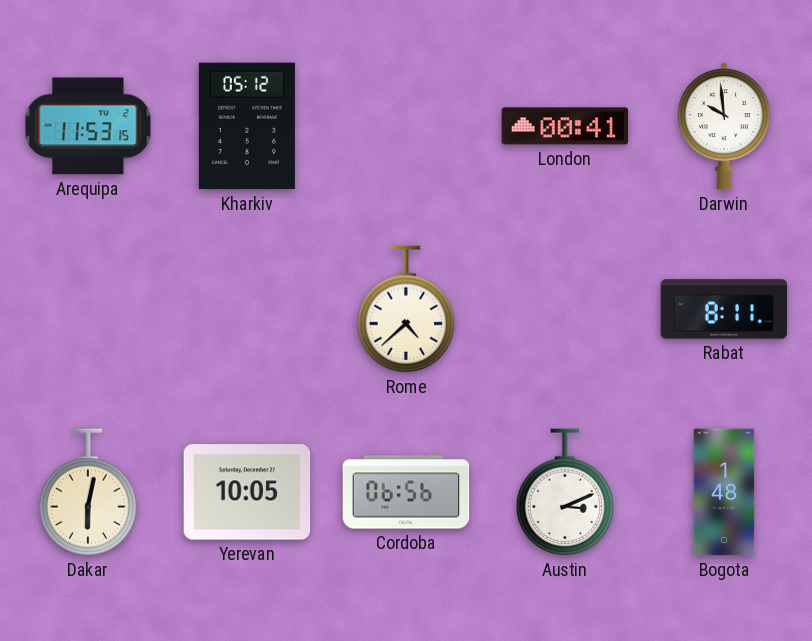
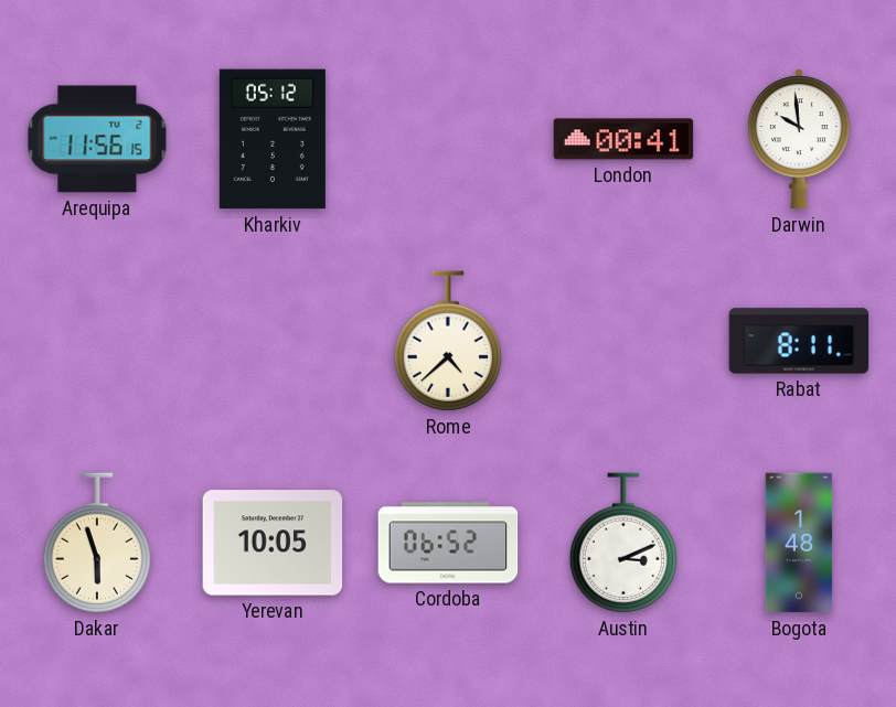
Arequipa: 11:53 -> 11:56
Dakar: 6:02 -> 5:57
Cordoba: 06:56 -> 06:52
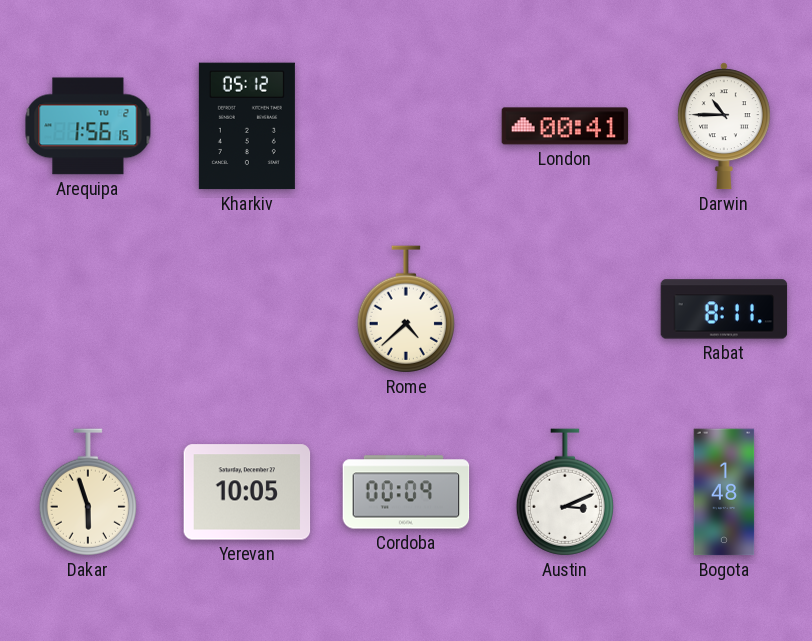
Arequipa: 11:56 -> 1:56
Darwin: 9:59 -> 10:45
Cordoba: 06:52 -> 00:09
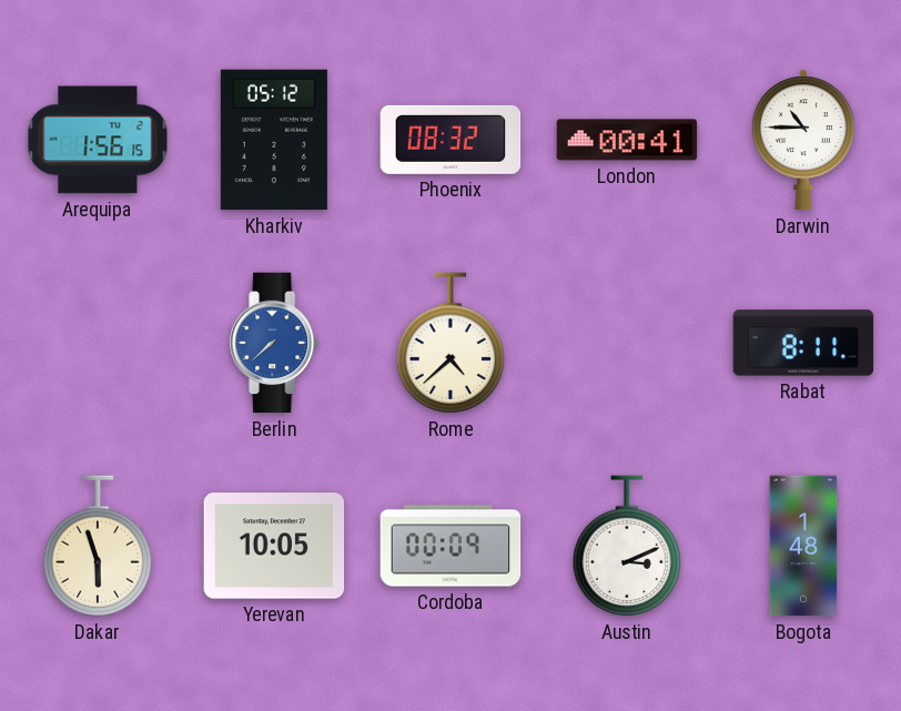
Phoenix: none -> 08:32
Berlin: none -> 7:38
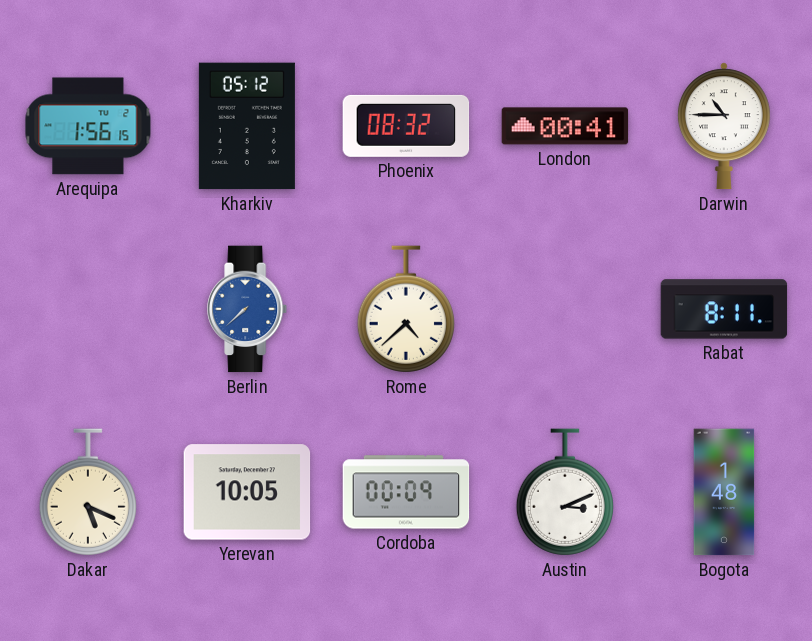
Dakar: 5:57 -> 5:19
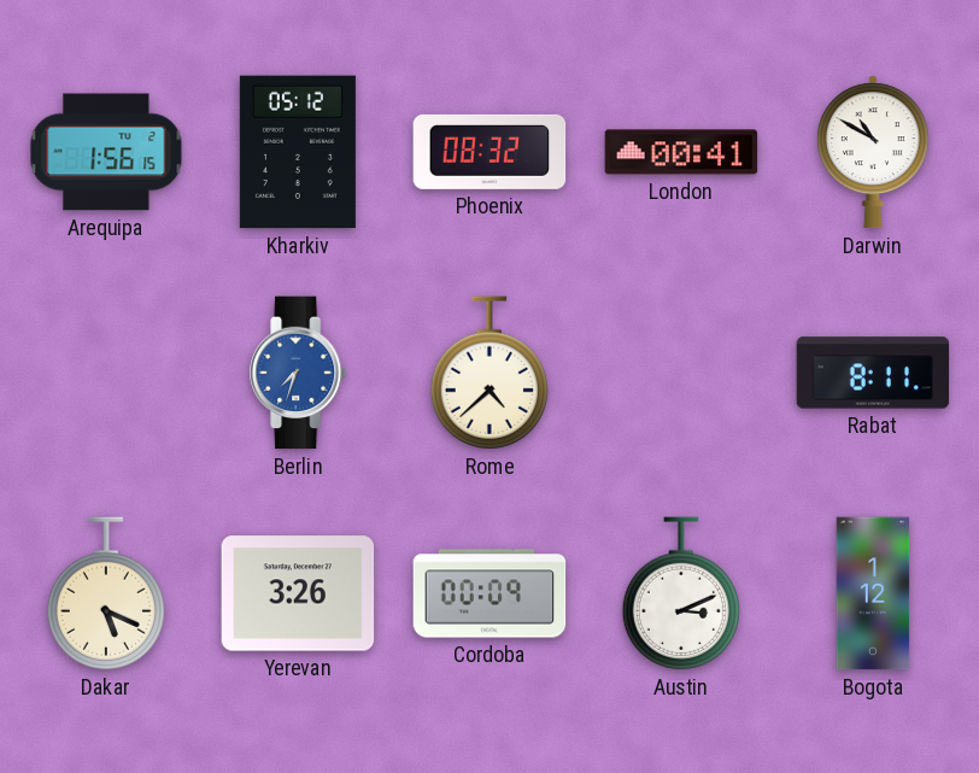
Darwin: 10:45 -> 10:50
Berlin: 7:38 -> 7:33
Yerevan: 10:05 -> 3:26
Bogota: 1:48 -> 1:12
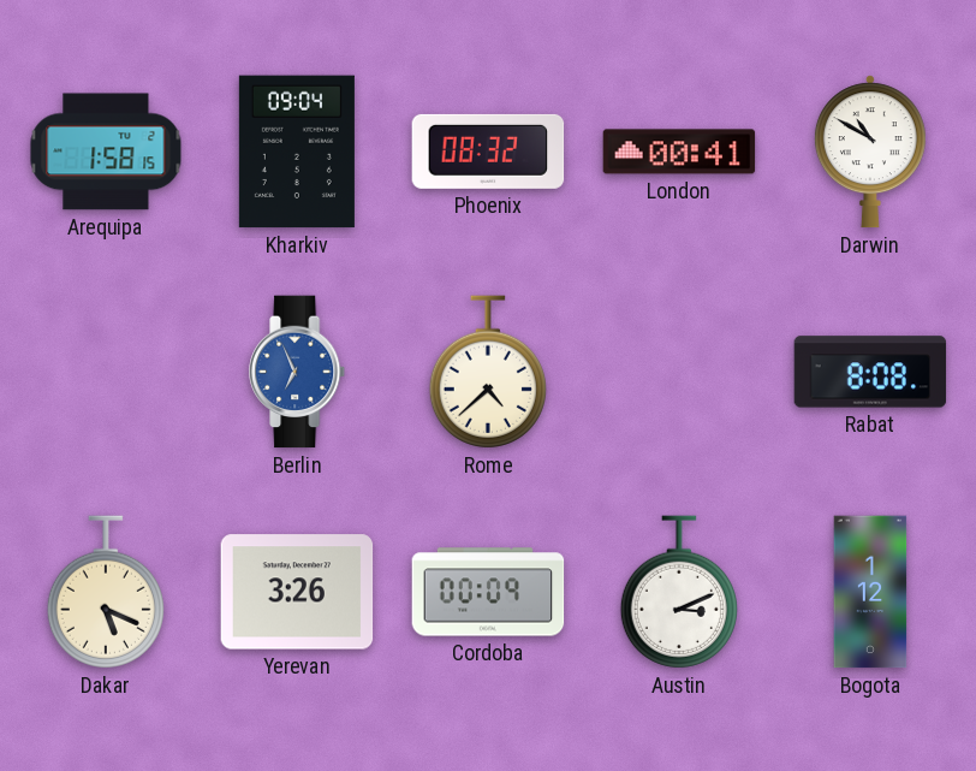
Arequipa: 1:56 -> 1:58
Kharkiv: 05:12 -> 09:04
Berlin: 7:33 -> 6:56
Rabat: 8:11 -> 8:08
